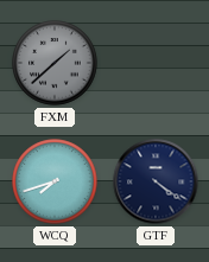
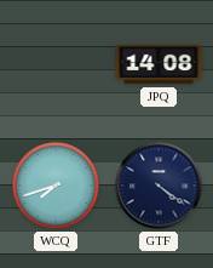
FXM: 1:38 -> none
JPQ: none -> 14:08
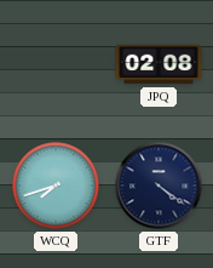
JPQ: 14:08 -> 02:08
